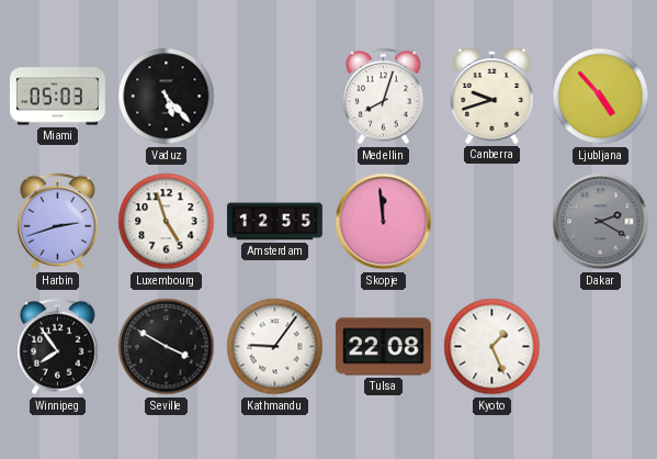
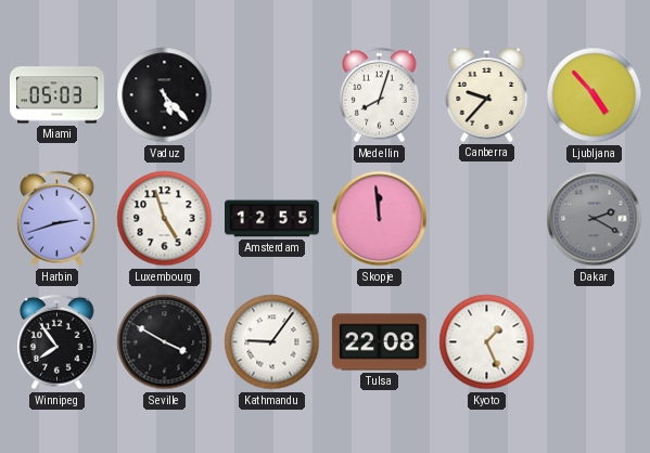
Canberra: 9:42 -> 9:37
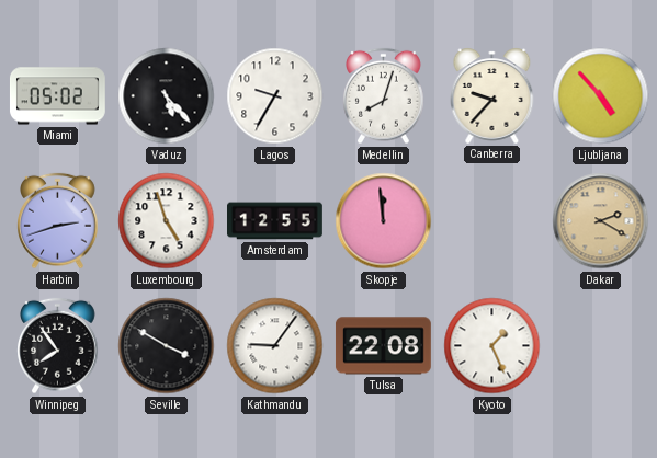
Miami: 05:03 -> 05:02
Lagos: none -> 9:35
Dakar dial: grey -> champagne
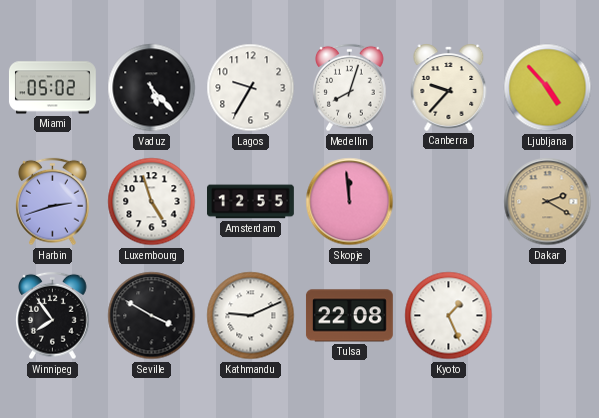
Kathmandu: 9:06 -> 9:11
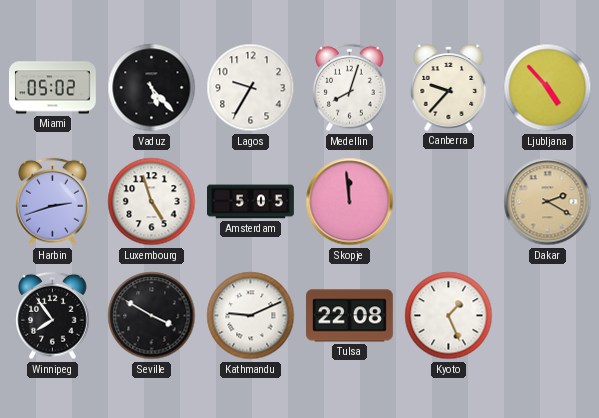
Amsterdam: 12:55 -> 5:05
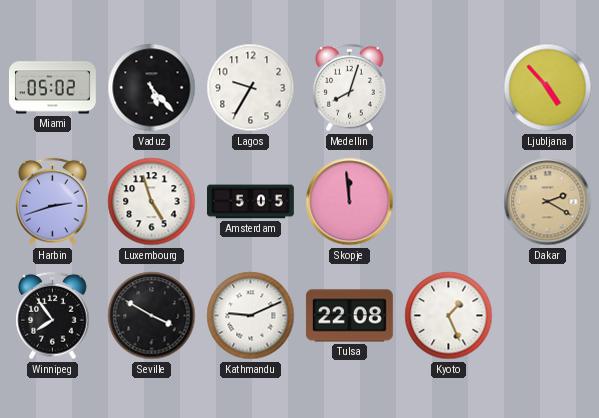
Canberra: 9:37 -> none
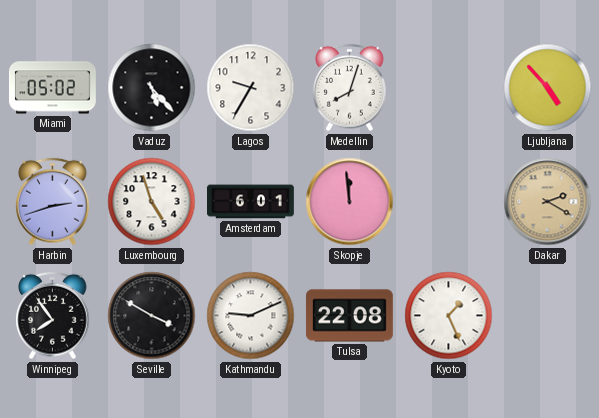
Amsterdam: 5:05 -> 6:01
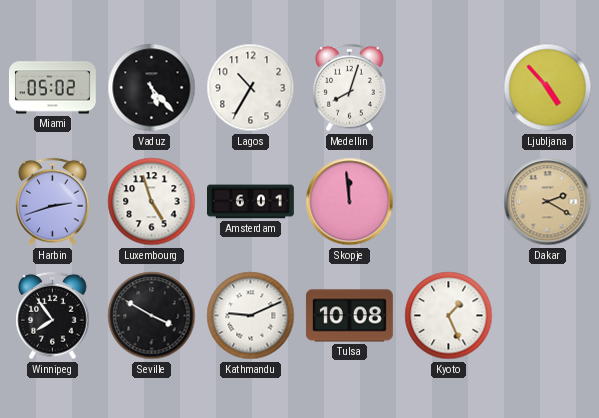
Lagos: 9:35 -> 10:35
Tulsa: 22:08 -> 10:08
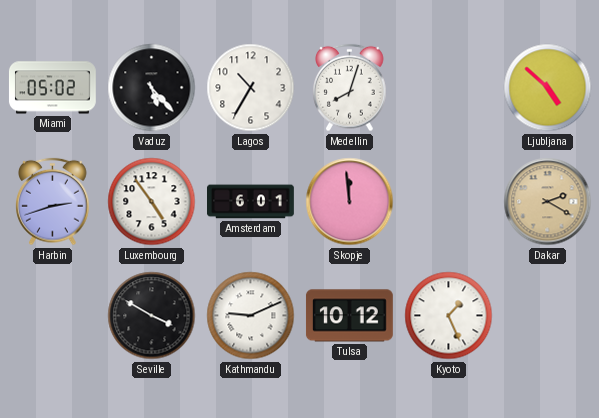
Ljubljana: 4:53 -> 4:52
Luxembourg: 4:57 -> 4:54
Winnipeg: 7:54 -> none
Tulsa: 10:08 -> 10:12
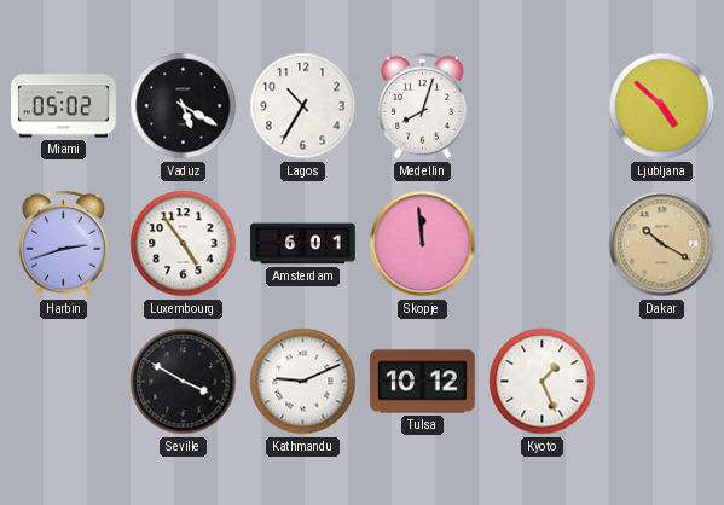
Vaduz: 5:23 -> 5:20
Dakar: 2:20 -> 10:20
